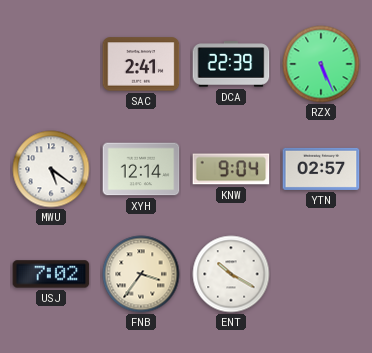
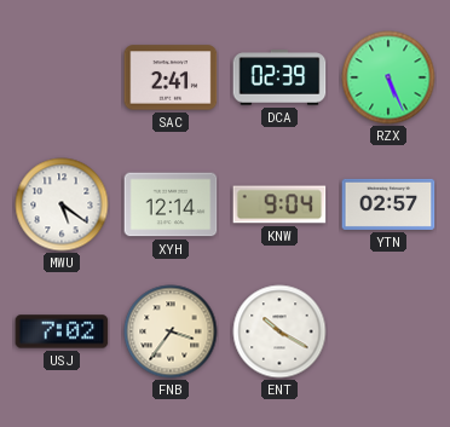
DCA: 22:39 -> 02:39
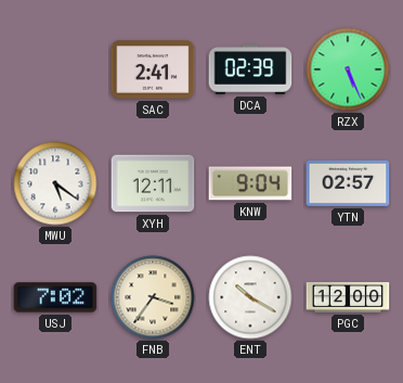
XYH: 12:14 -> 12:11
PGC: none -> 12:00
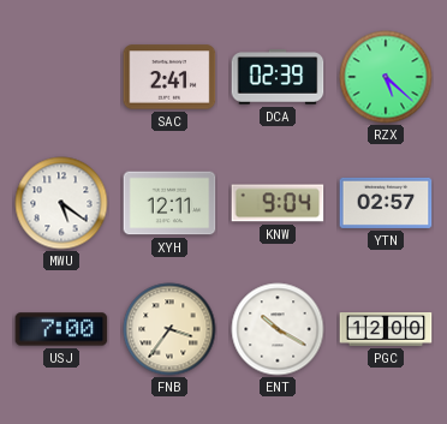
RZX: 5:26 -> 5:22
USJ: 7:02 -> 7:00
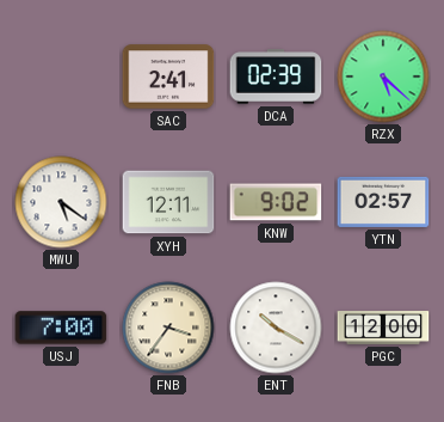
KNW: 9:04 -> 9:02
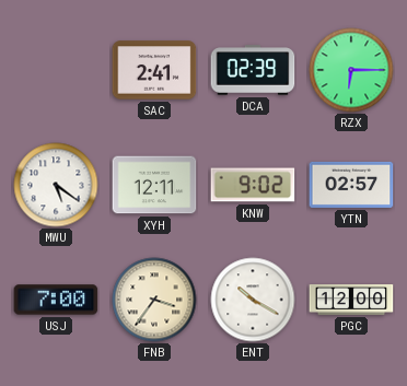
RZX: 5:22 -> 6:15
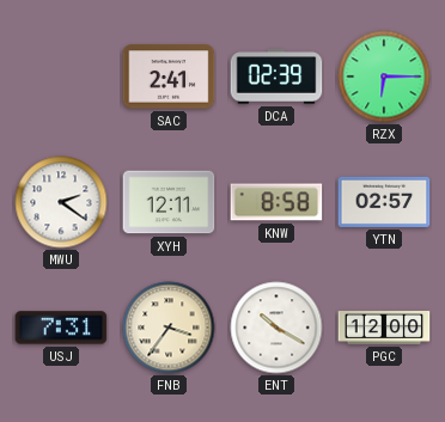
MWU: 5:21 -> 2:21
KNW: 9:02 -> 8:58
USJ: 7:00 -> 7:31
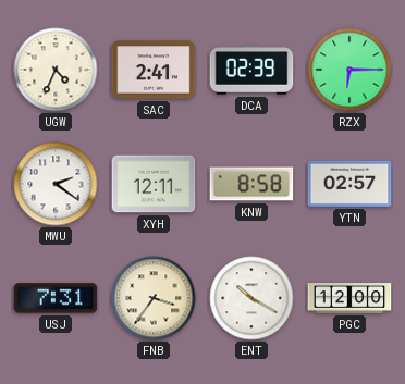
UGW: none -> 4:34
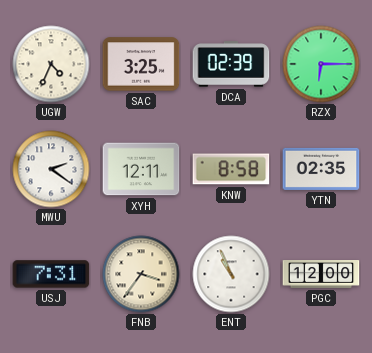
SAC: 2:41 -> 3:25
YTN: 02:57 -> 02:35
ENT: 10:20 -> 10:56
